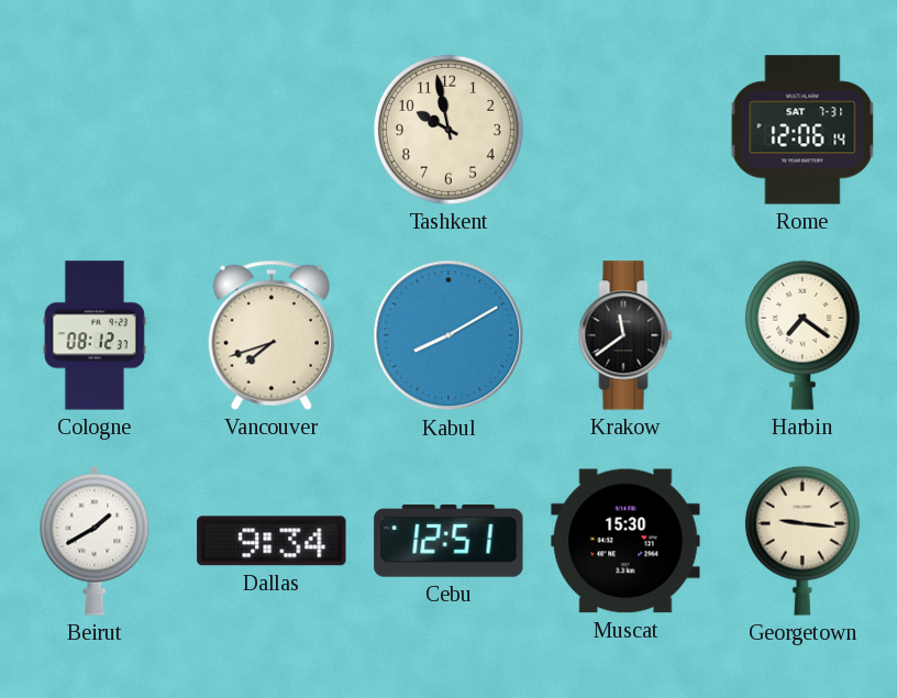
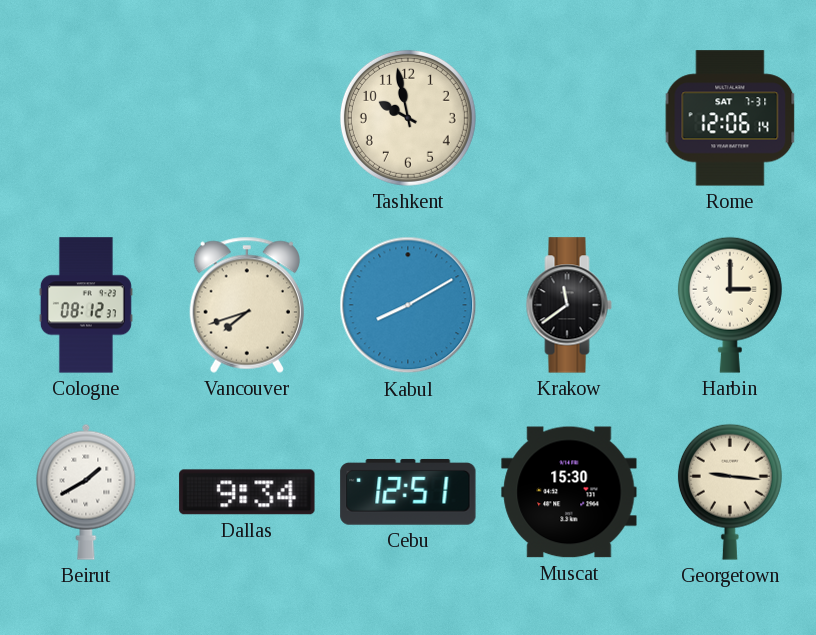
Harbin: 7:21 -> 3:00
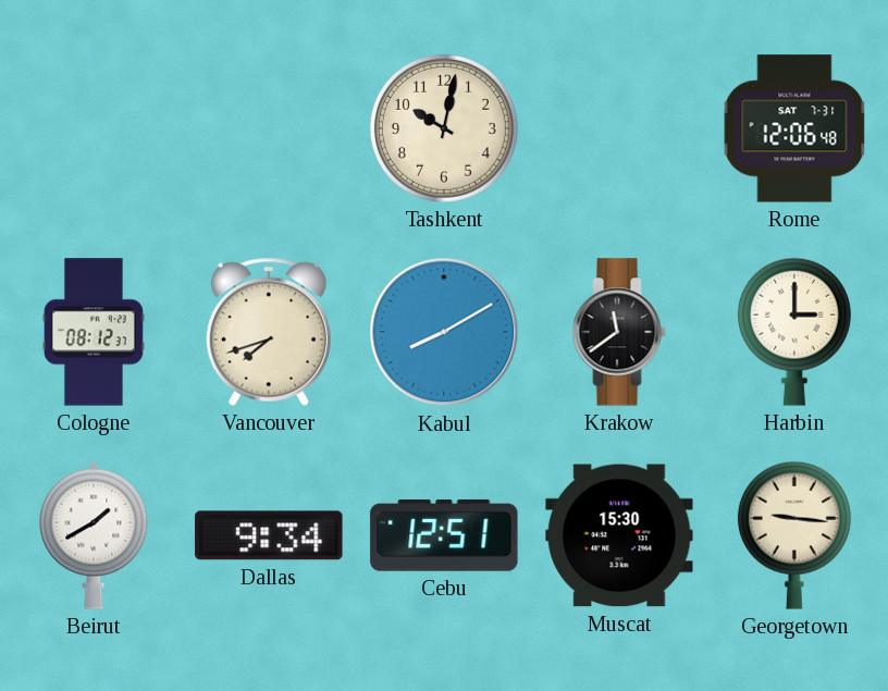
Tashkent: 9:58 -> 10:02
Rome: 12:06:14 -> 12:06:48
